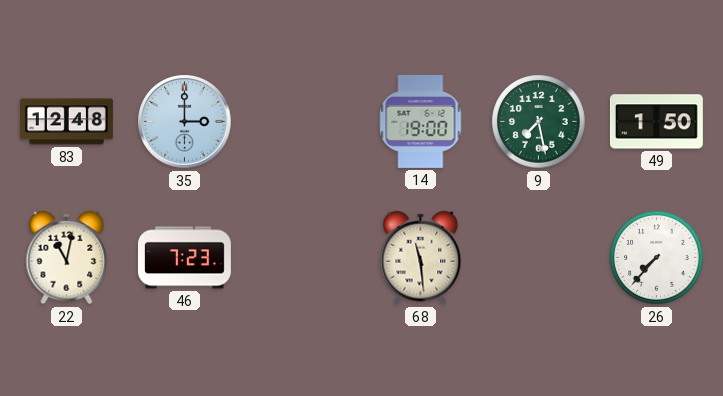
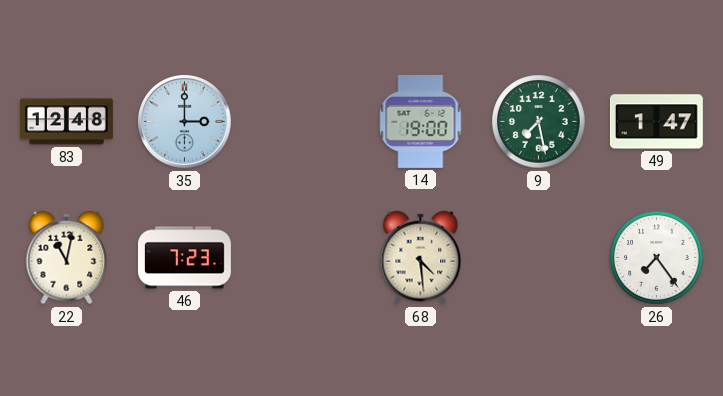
49: 1:50 -> 1:47
68: 11:29 -> 4:29
26: 7:37 -> 7:24
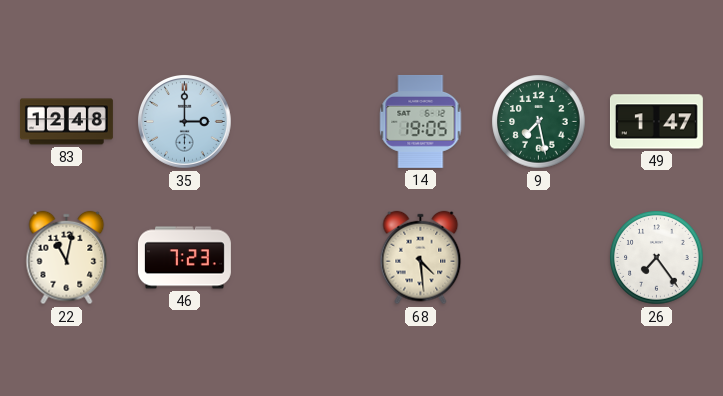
14: 19:00 -> 19:05
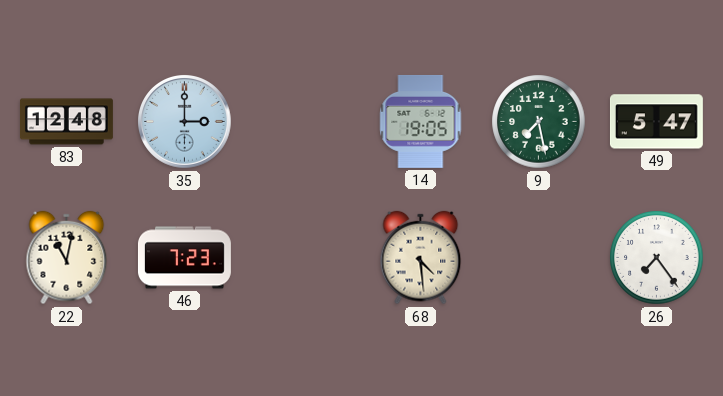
49: 1:47 -> 5:47
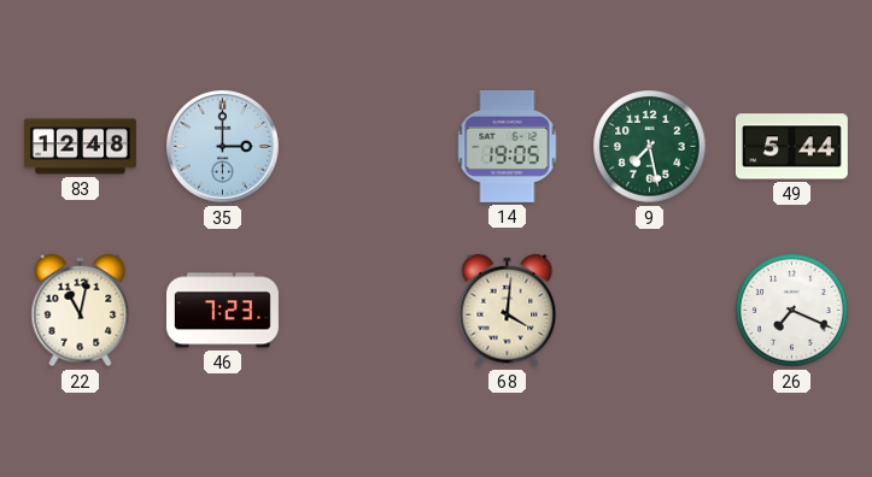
49: 5:47 -> 5:44
68: 4:29 -> 4:01
26: 7:24 -> 7:19
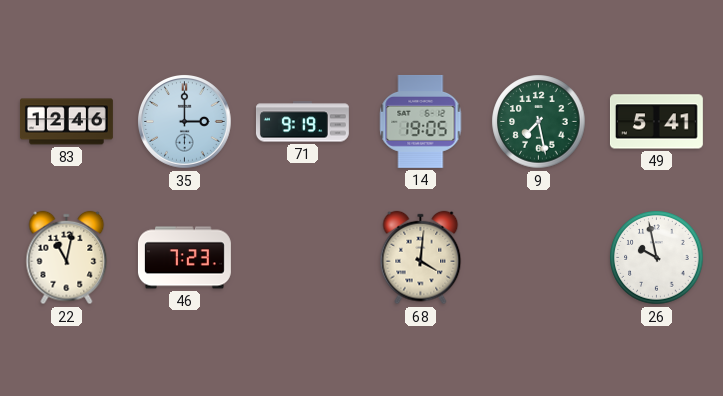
83: 12:48 -> 12:46
71: none -> 9:19
49: 5:44 -> 5:41
26: 7:19 -> 9:58
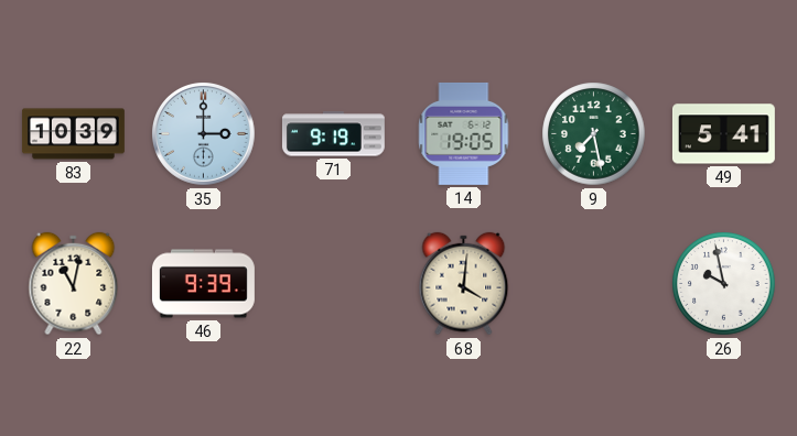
83: 12:46 -> 10:39
46: 7:23 -> 9:39
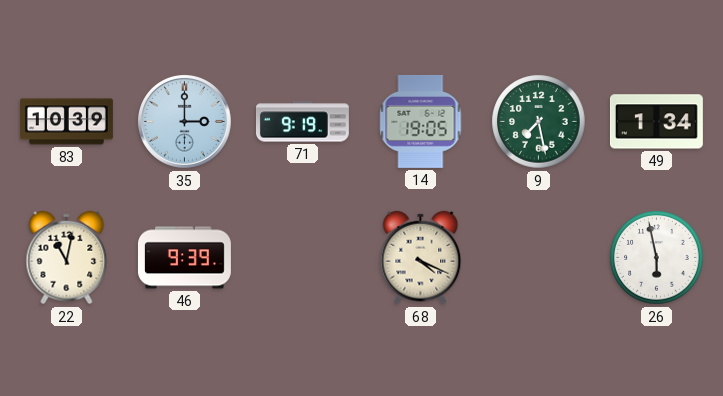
49: 5:41 -> 1:34
68: 4:01 -> 4:19
26: 9:58 -> 5:58
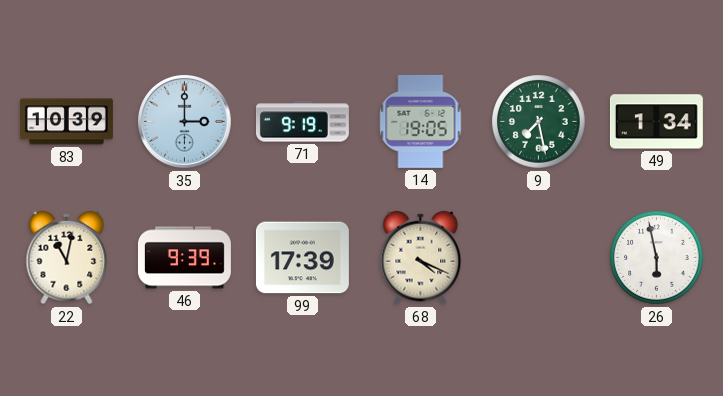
99: none -> 17:39
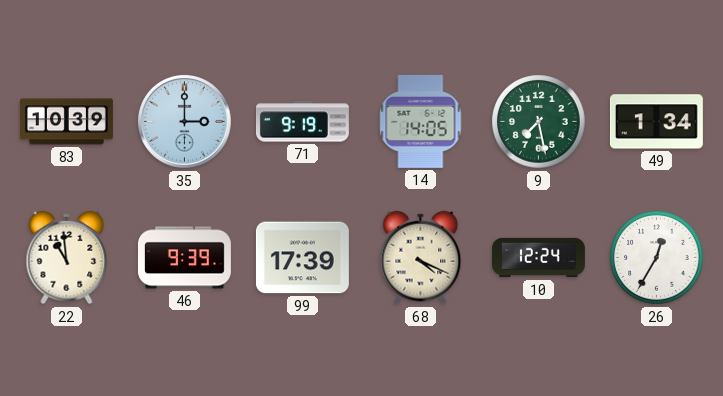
14: 19:05 -> 14:05
22: 11:02 -> 10:59
10: none -> 12:24
26: 5:58 -> 12:35
